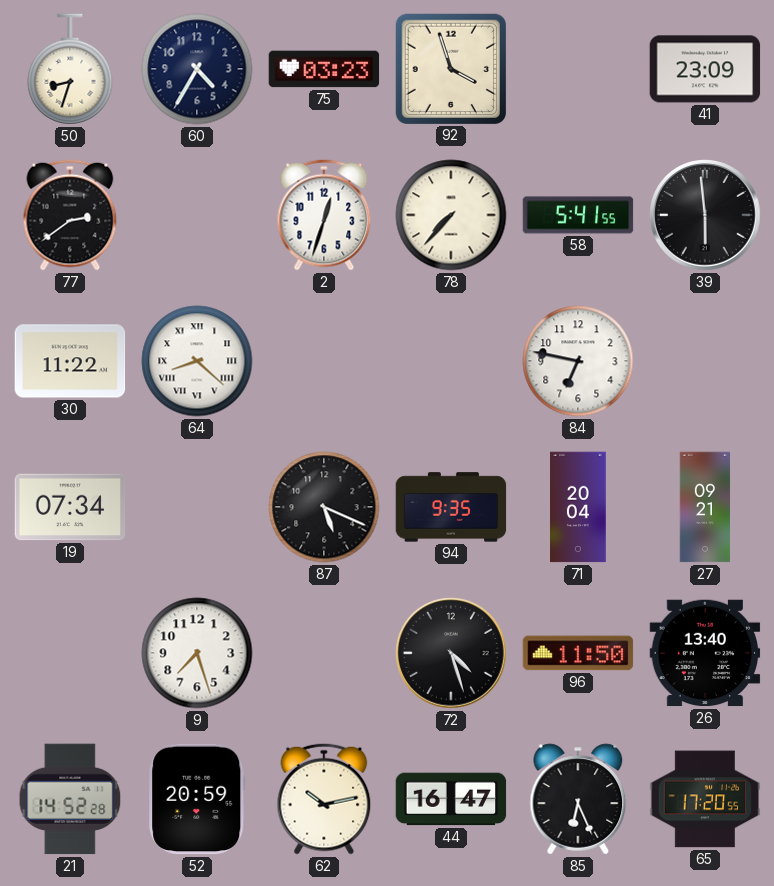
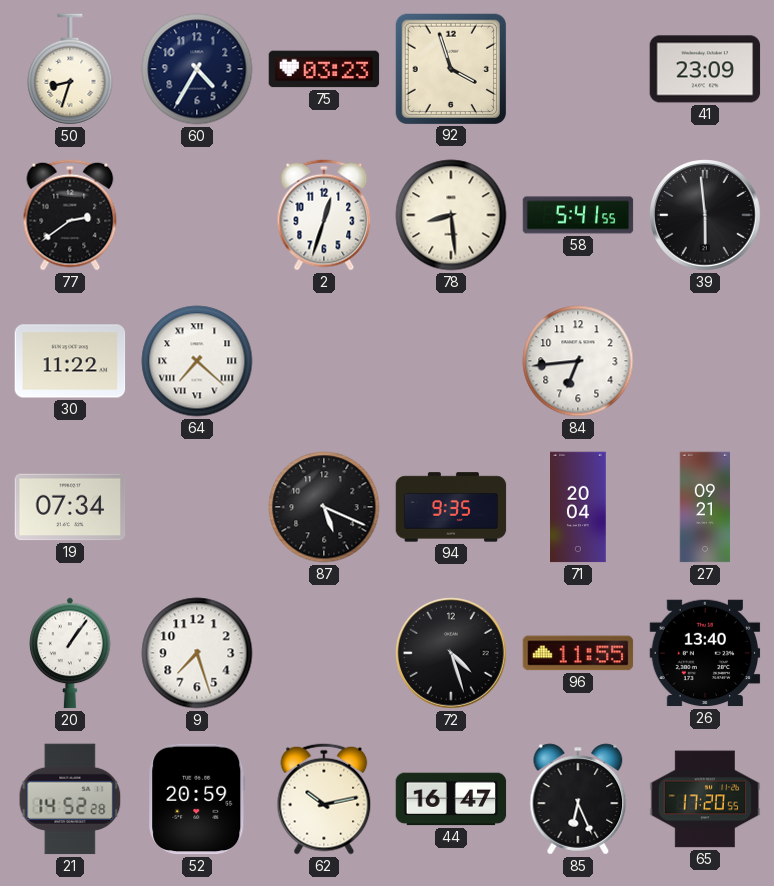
78: 7:37 -> 8:29
64: 8:22 -> 7:22
84: 6:47 -> 6:44
20: none -> 1:06
96: 11:50 -> 11:55
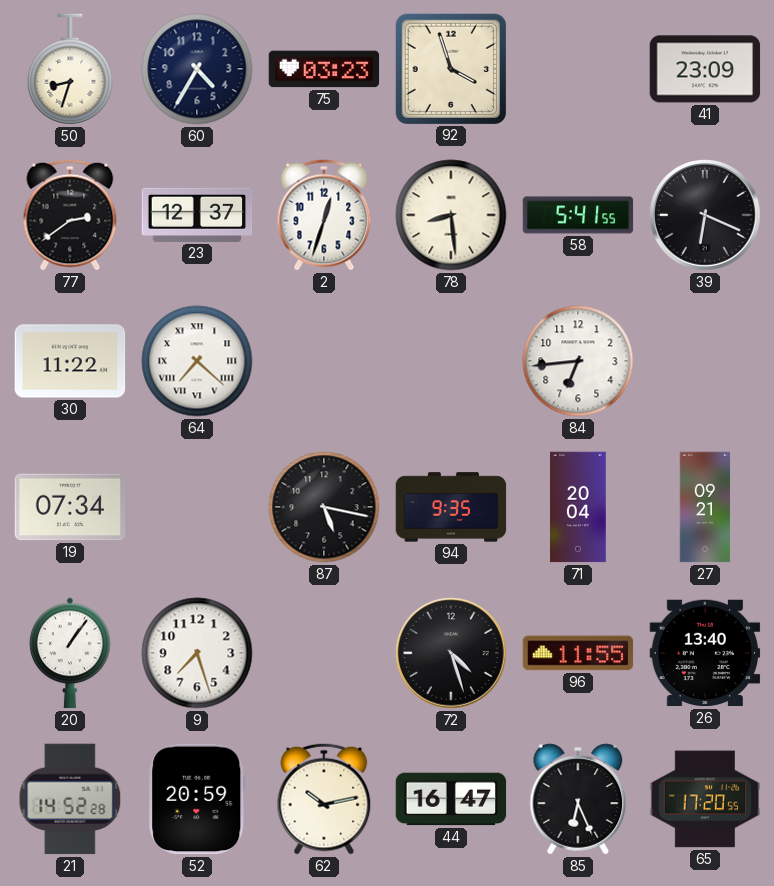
23: none -> 12:37
39: 5:59 -> 6:19
87: 5:19 -> 5:17
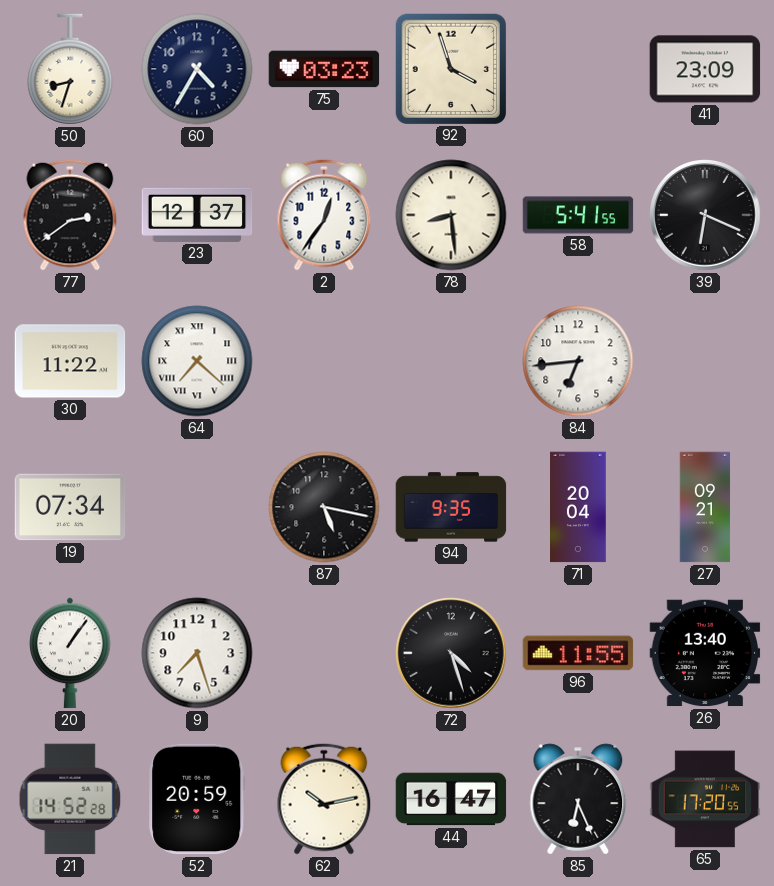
2: 12:33 -> 12:36
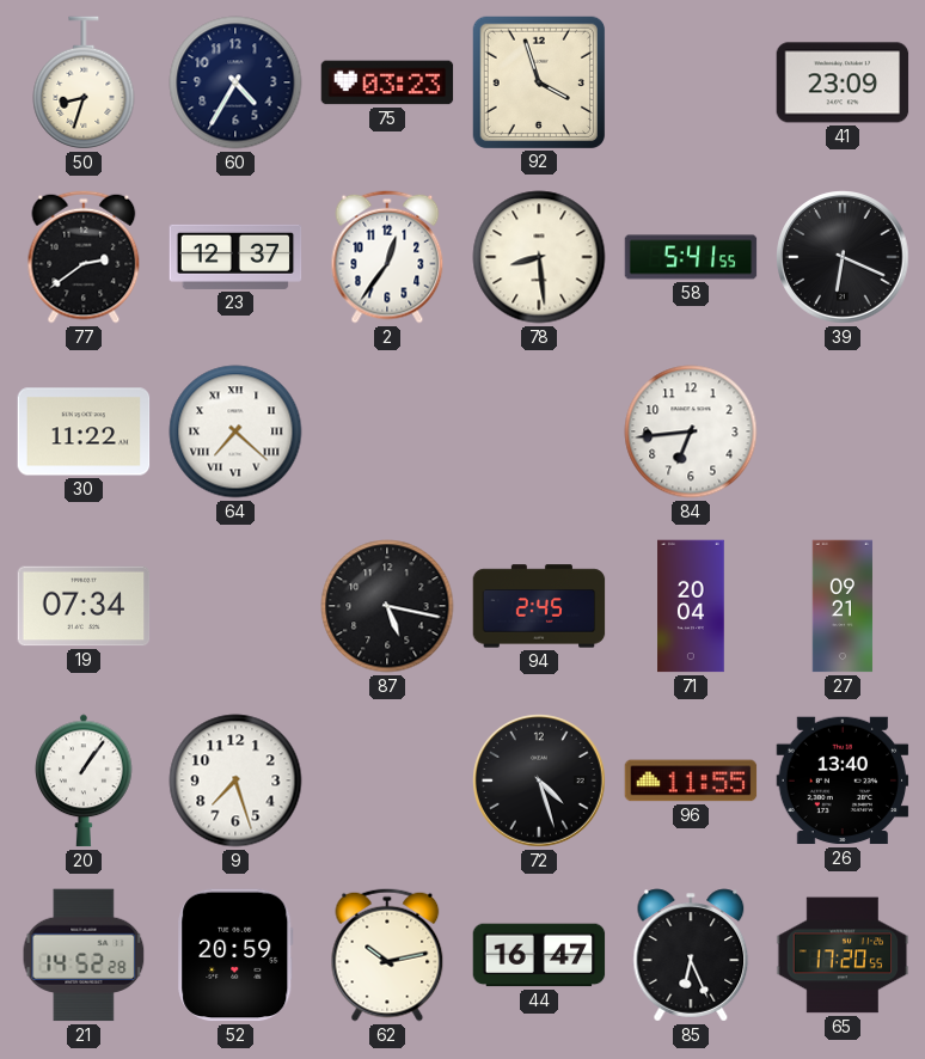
94: 9:35 -> 2:45
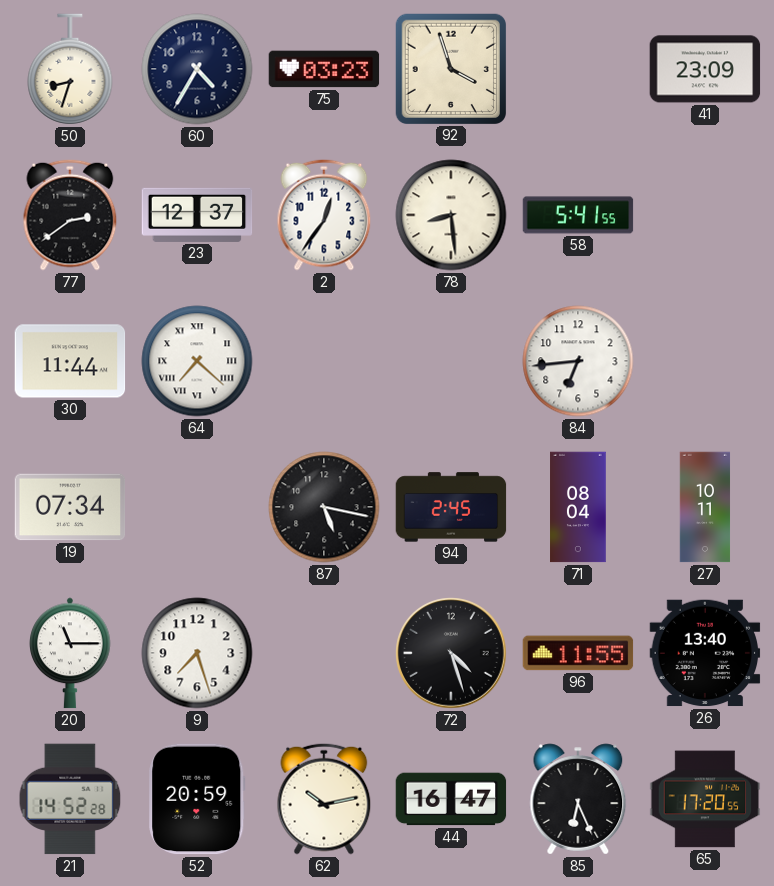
39: 6:19 -> none
30: 11:22 -> 11:44
71: 20:04 -> 08:04
27: 09:21 -> 10:11
20: 1:06 -> 11:15
